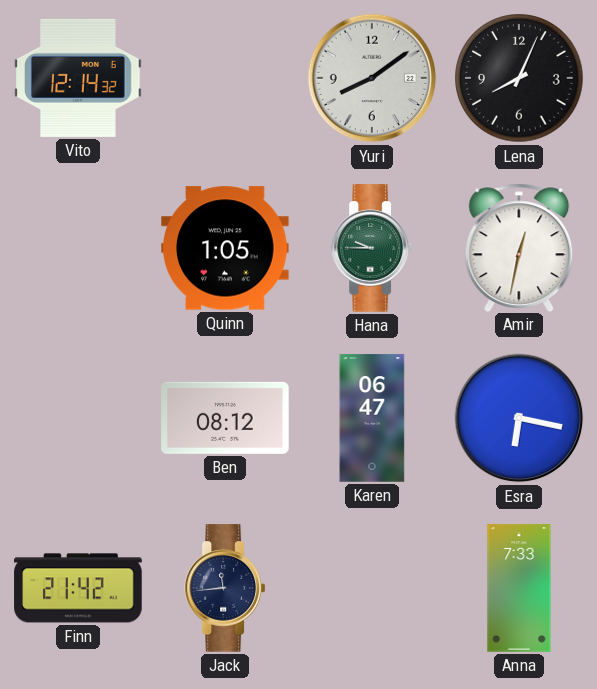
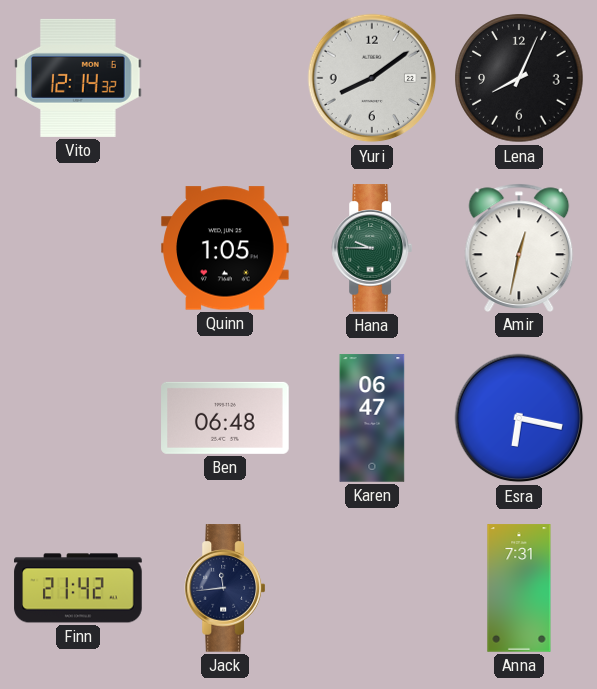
Ben: 08:12 -> 06:48
Anna: 7:33 -> 7:31
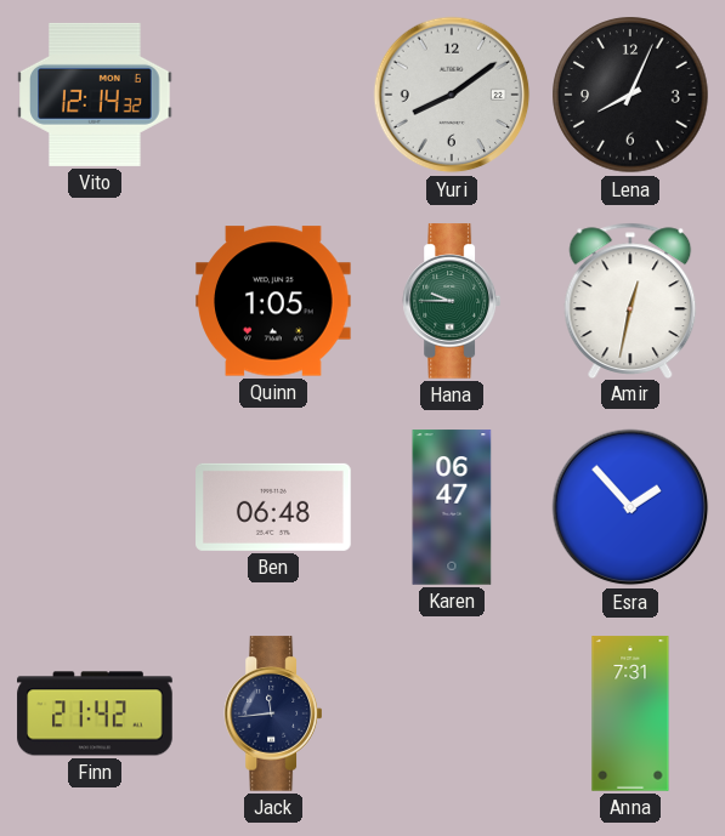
Esra: 6:17 -> 1:53
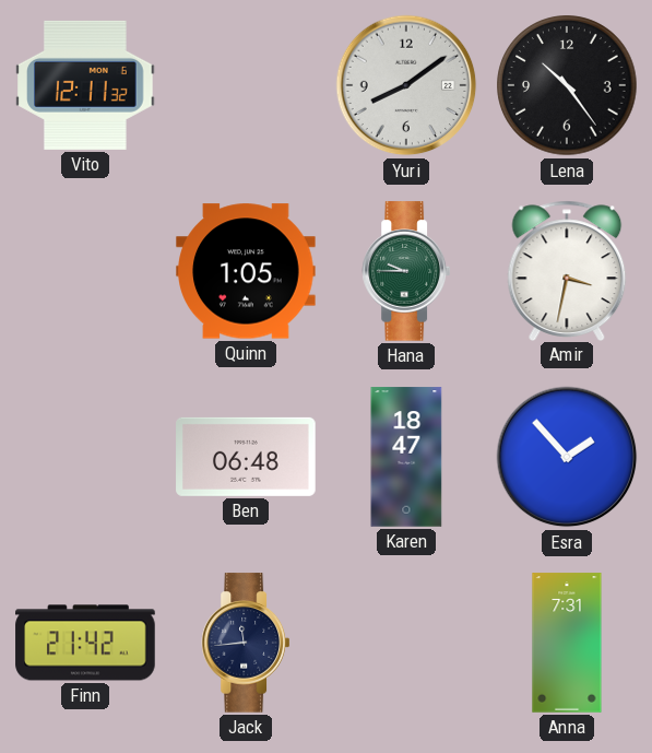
Vito: 12:14 -> 12:11
Lena: 8:04 -> 10:24
Amir: 12:32 -> 3:32
Karen: 06:47 -> 18:47
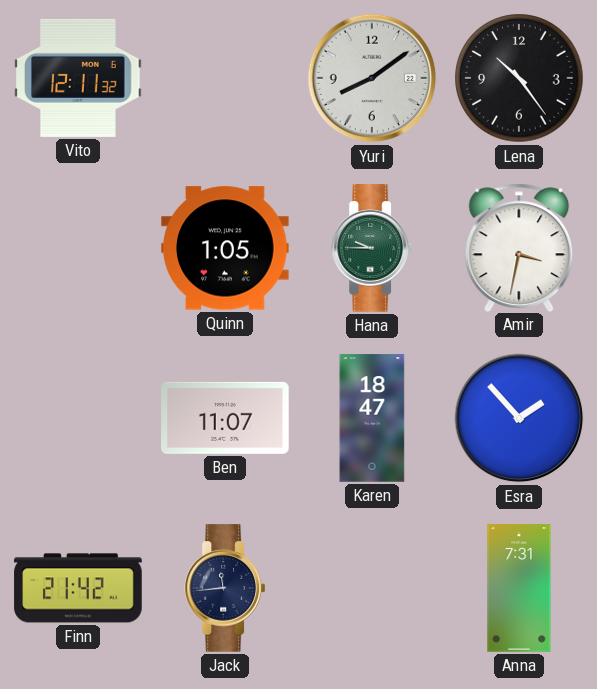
Ben: 06:48 -> 11:07
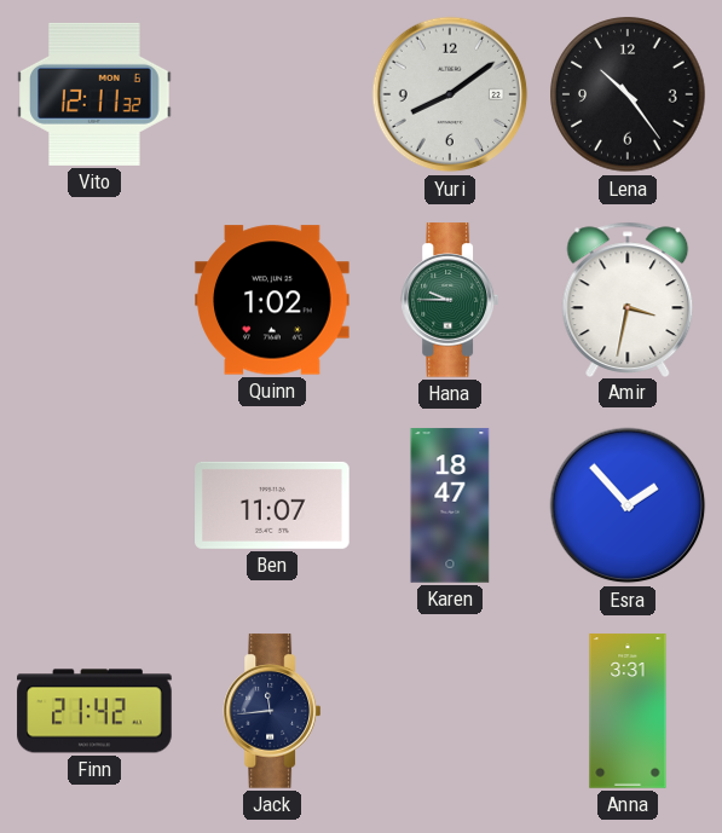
Quinn: 1:05 -> 1:02
Anna: 7:31 -> 3:31
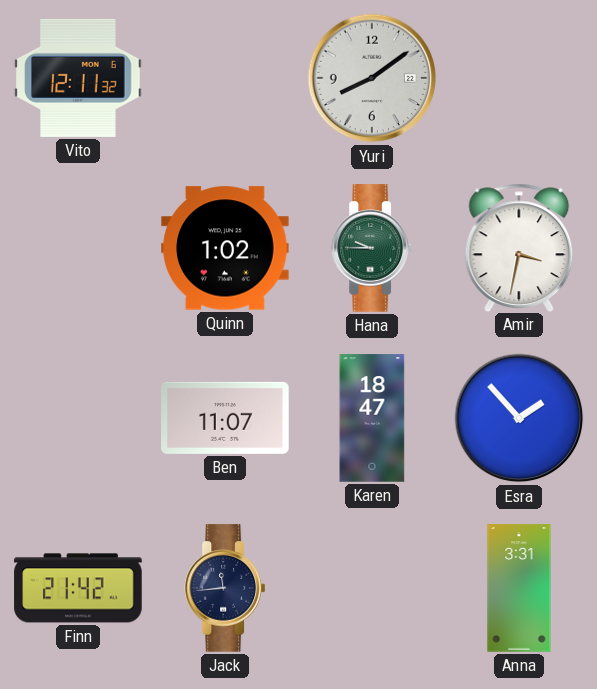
Lena: 10:24 -> none
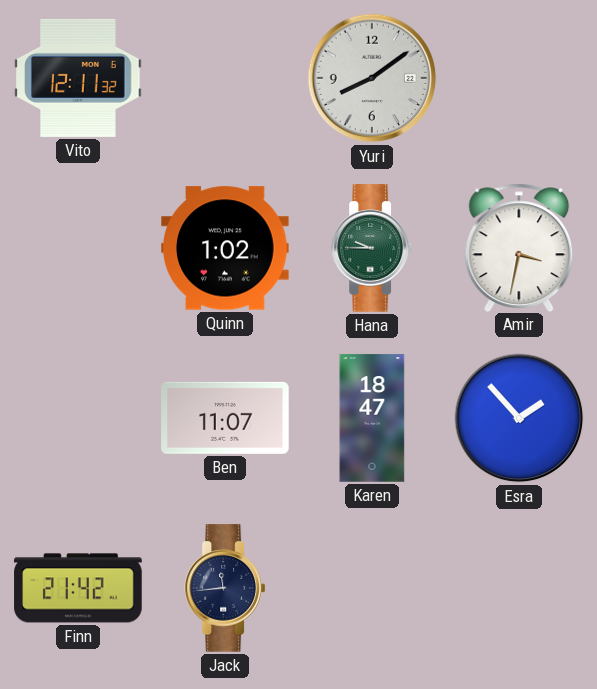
Anna: 3:31 -> none
